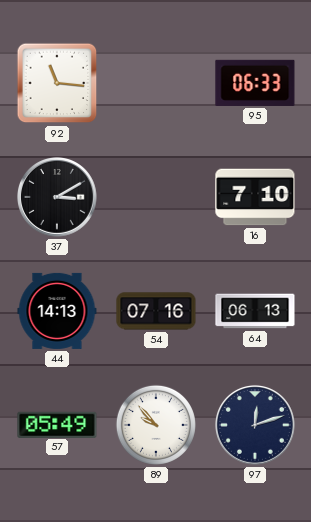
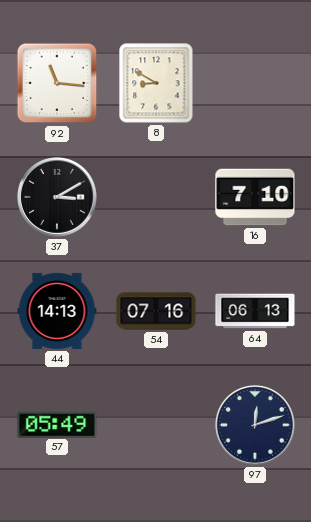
8: none -> 8:50
95: 06:33 -> none
89: 9:53 -> none
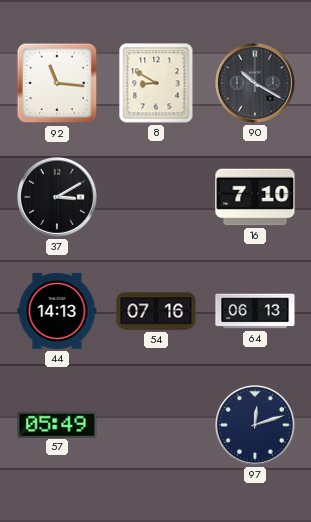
90: none -> 10:20
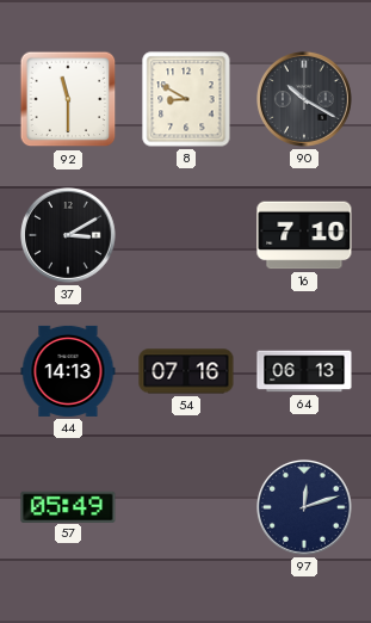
92: 11:16 -> 11:30
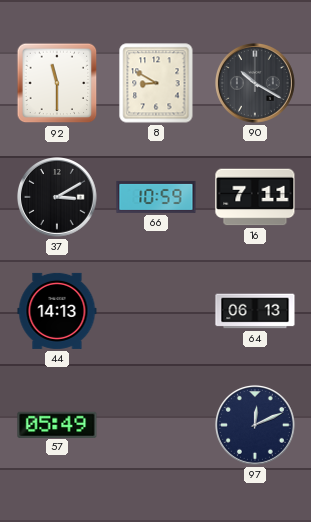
66: none -> 10:59
16: 7:10 -> 7:11
54: 07:16 -> none
97: 12:12 -> 12:11
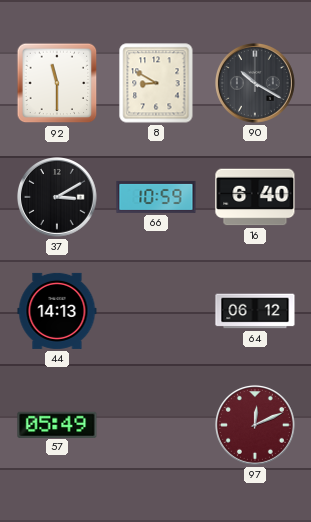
16: 7:11 -> 6:40
64: 06:13 -> 06:12
97 dial: navy -> burgundy
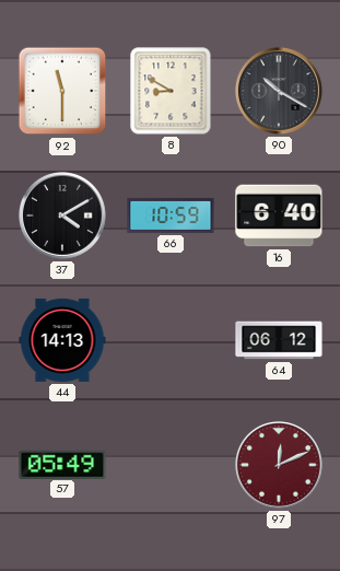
37: 3:10 -> 4:10
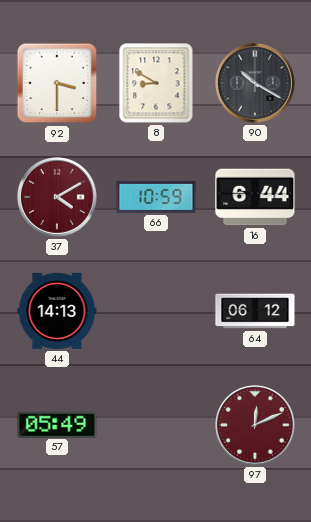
92: 11:30 -> 3:30
37 dial: black -> burgundy
16: 6:40 -> 6:44
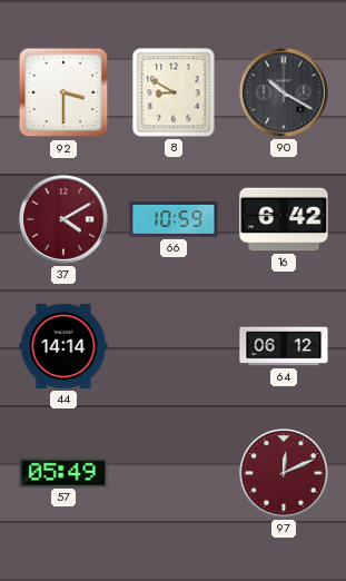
16: 6:44 -> 6:42
44: 14:13 -> 14:14
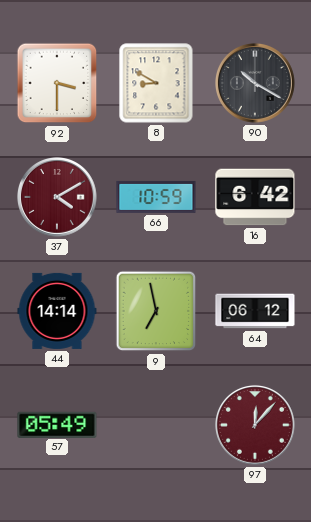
9: none -> 6:58
97: 12:11 -> 12:07
